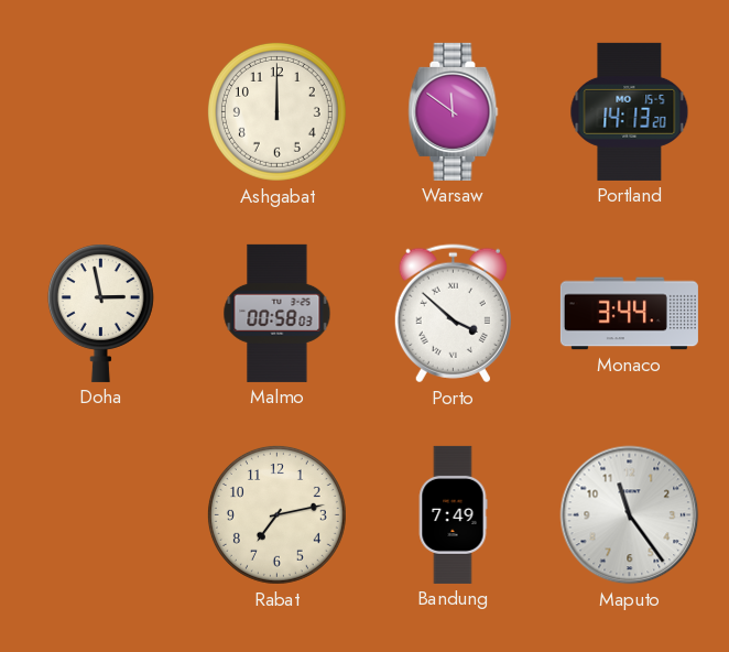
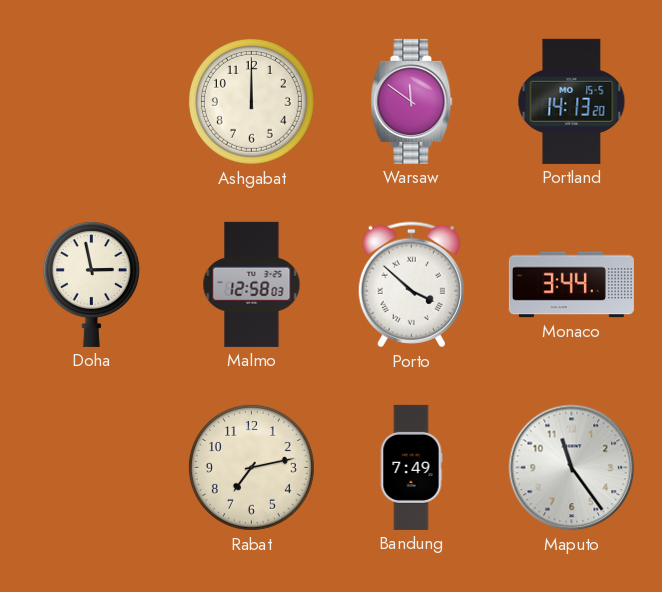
Malmo: 00:58 -> 12:58
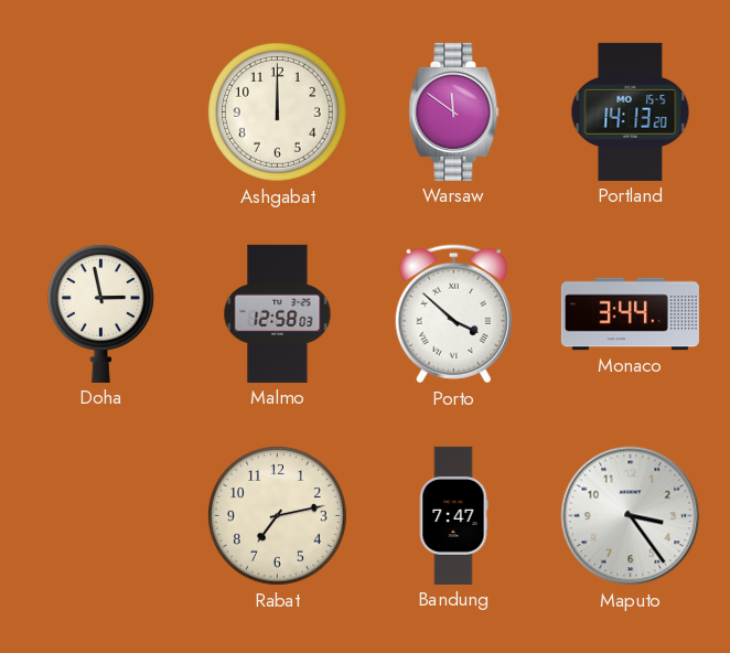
Bandung: 7:49 -> 7:47
Maputo: 11:24 -> 3:24
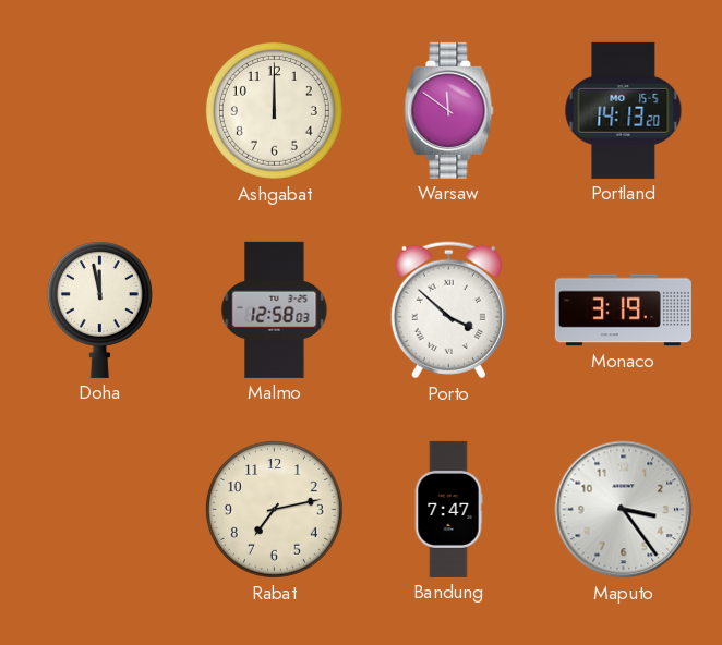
Doha: 2:58 -> 11:58
Monaco: 3:44 -> 3:19
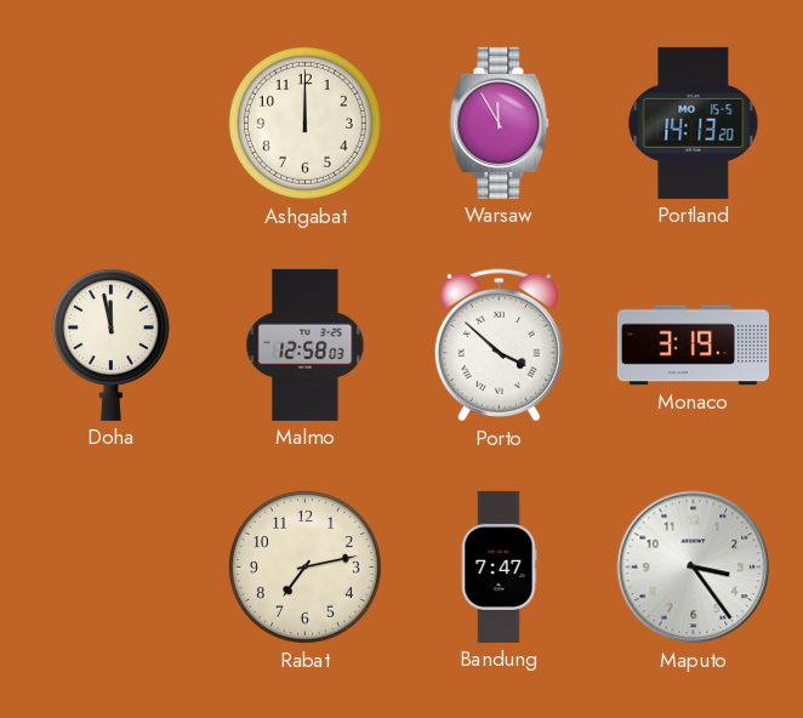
Warsaw: 11:51 -> 11:55
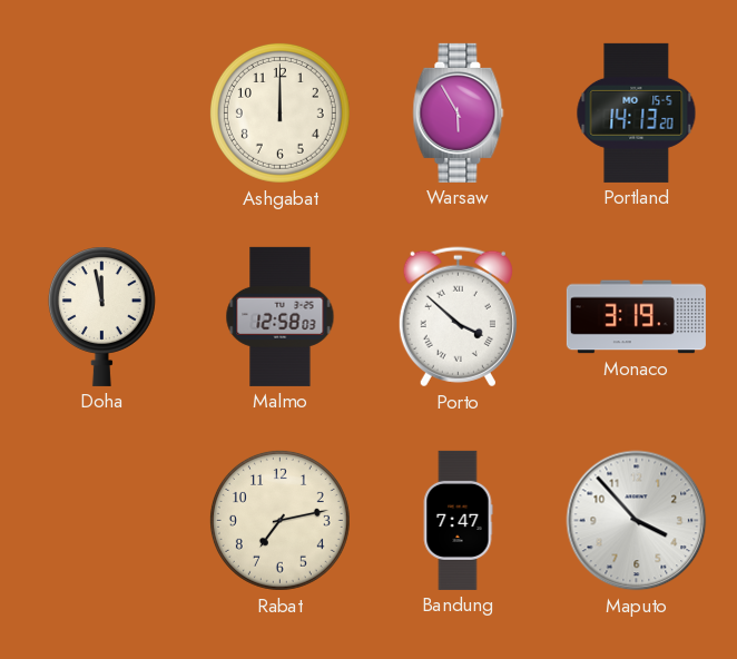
Warsaw: 11:55 -> 5:55
Maputo: 3:24 -> 3:53
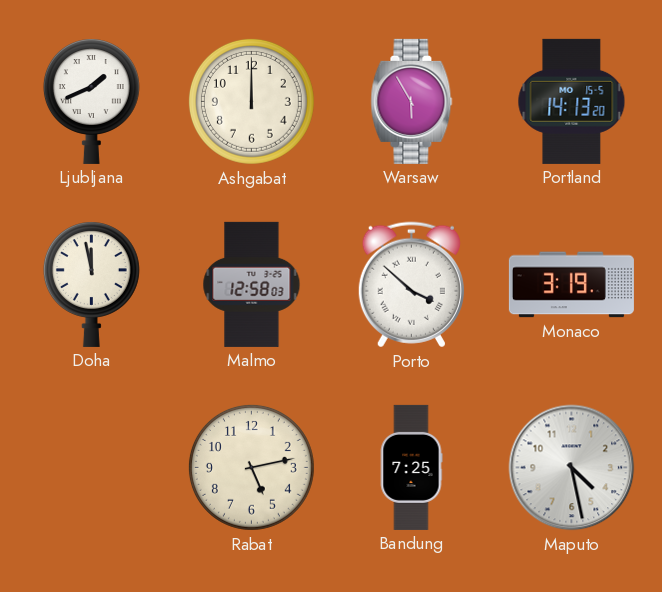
Ljubljana: none -> 1:41
Rabat: 7:13 -> 5:13
Bandung: 7:47 -> 7:25
Maputo: 3:53 -> 4:28
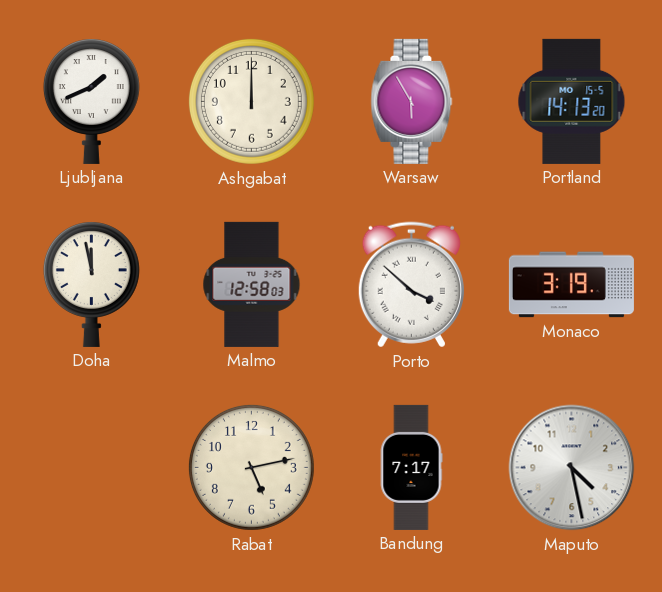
Bandung: 7:25 -> 7:17
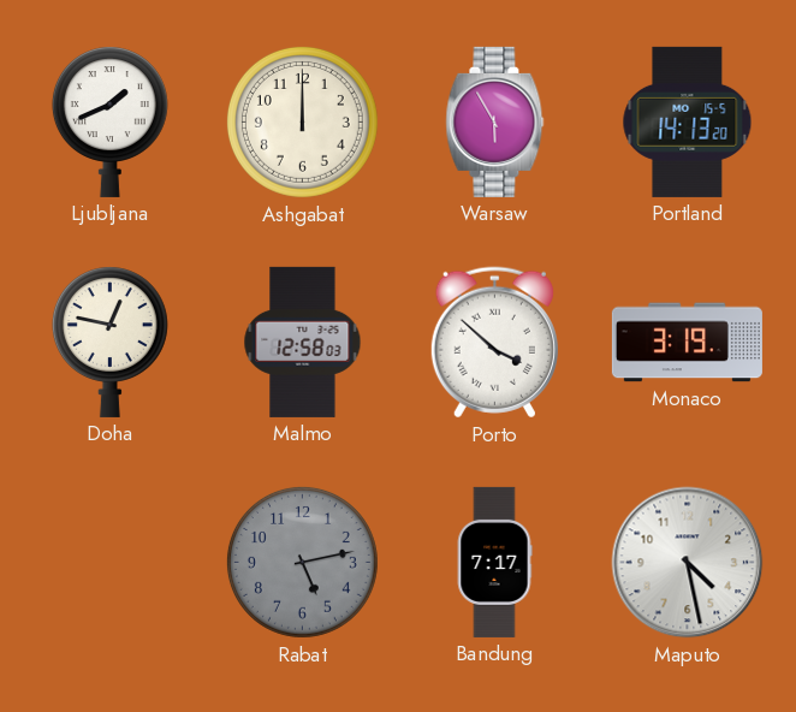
Doha: 11:58 -> 12:47
Rabat dial: cream -> grey
